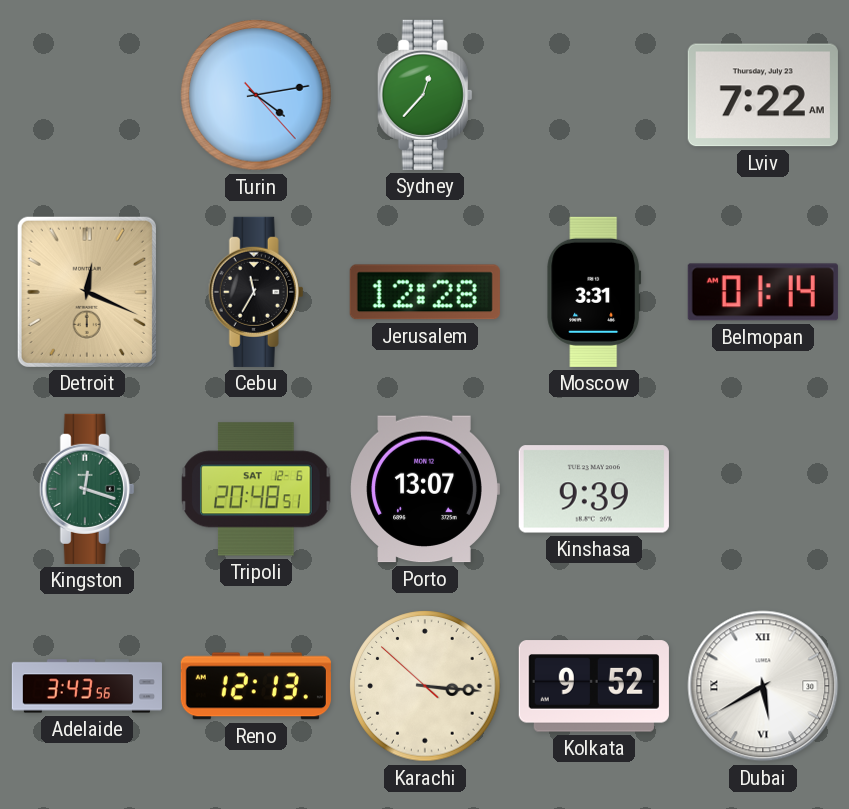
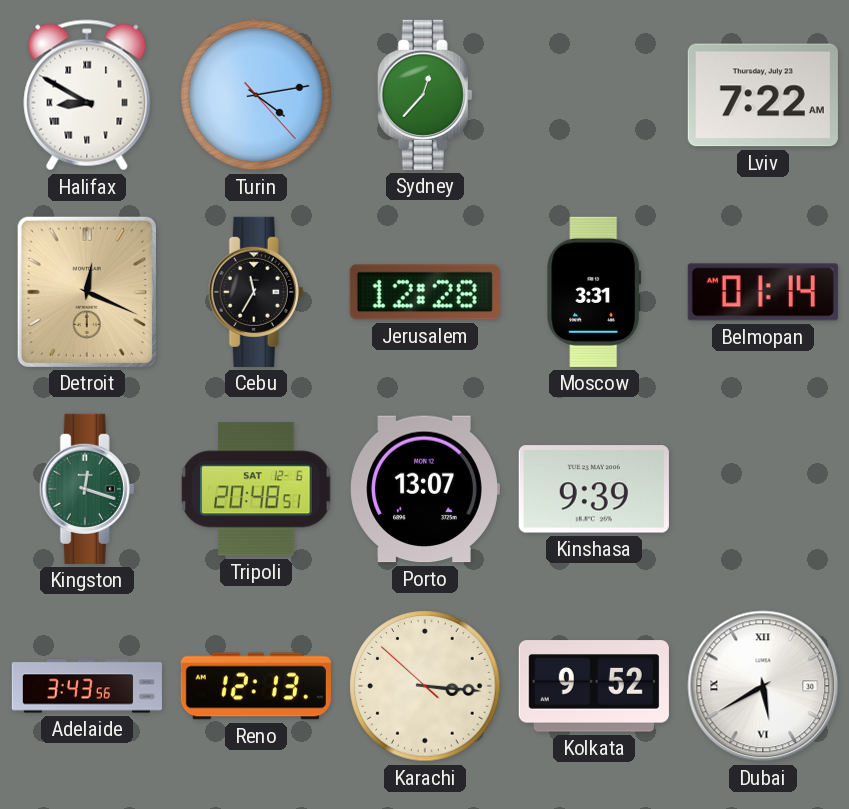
Halifax: none -> 8:50
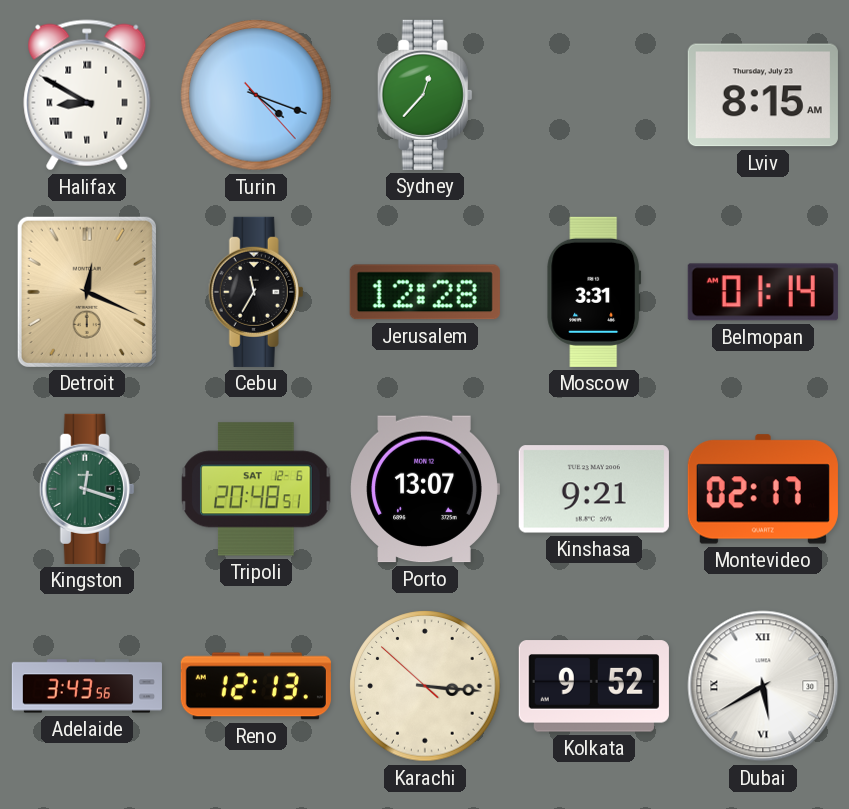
Turin: 4:13 -> 4:18
Lviv: 7:22 -> 8:15
Kinshasa: 9:39 -> 9:21
Montevideo: none -> 02:17
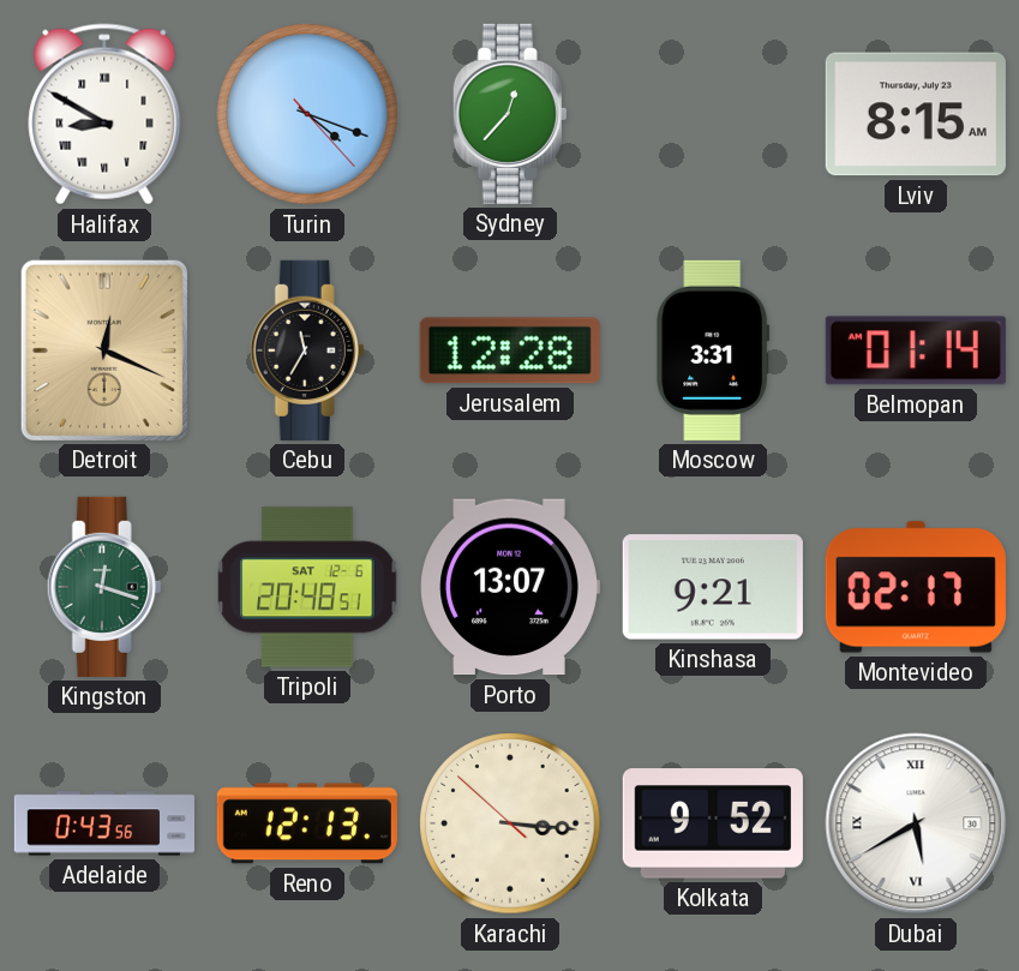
Adelaide: 3:43 -> 0:43
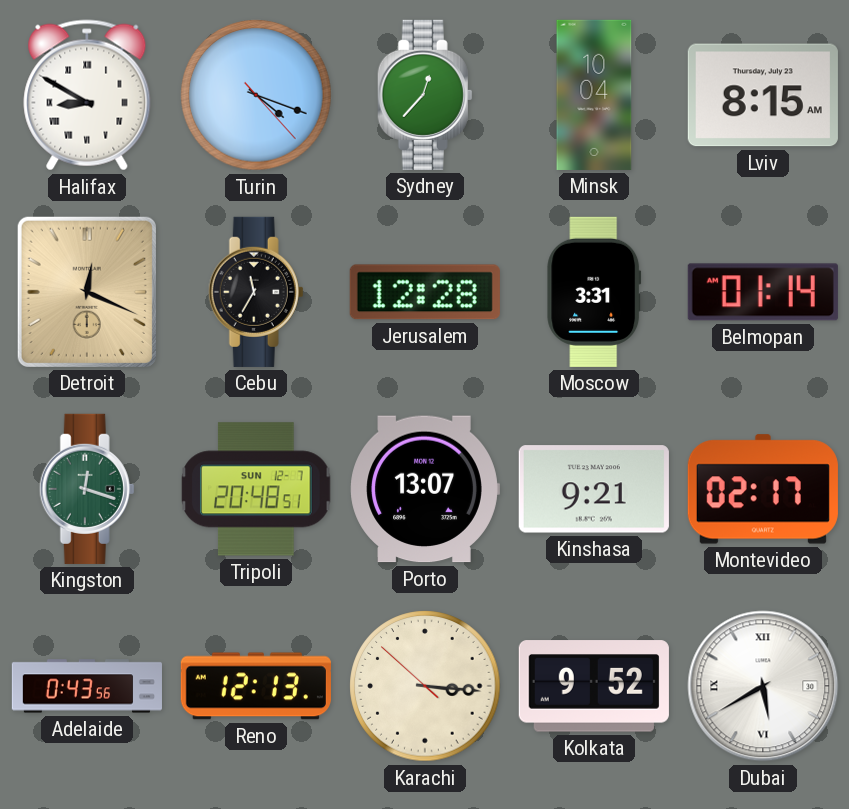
Minsk: none -> 10:04
Tripoli date: SAT 12-6 -> SUN 12-7
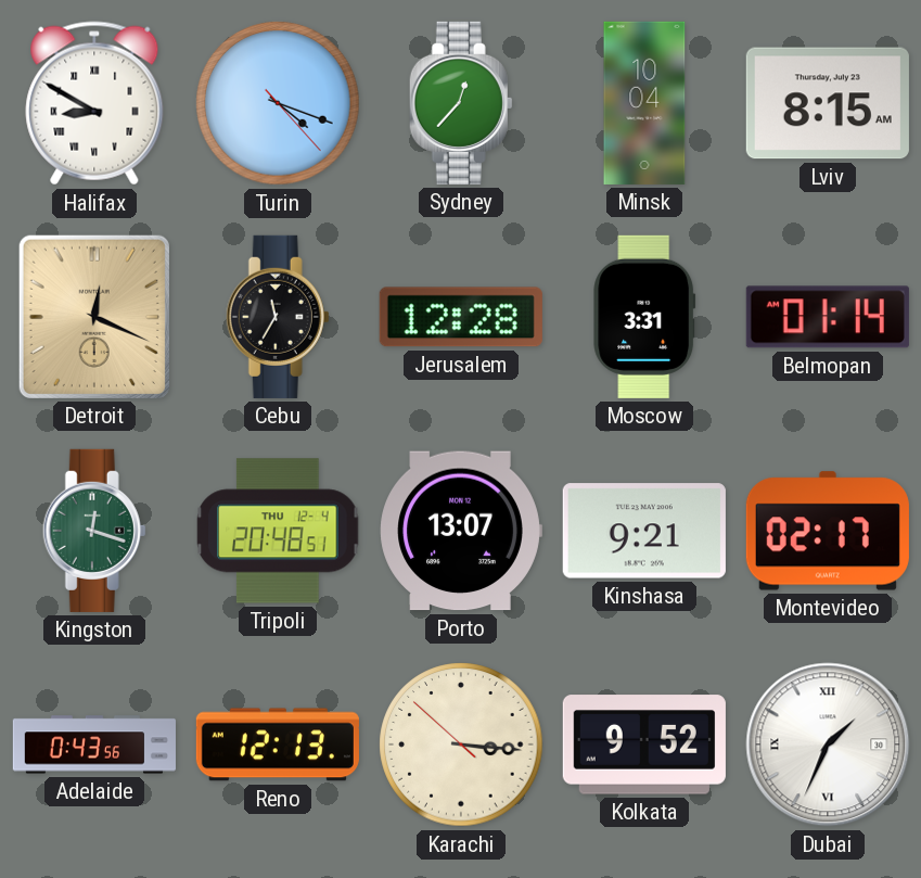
Tripoli date: SUN 12-7 -> THU 12-4
Dubai: 5:40 -> 1:34
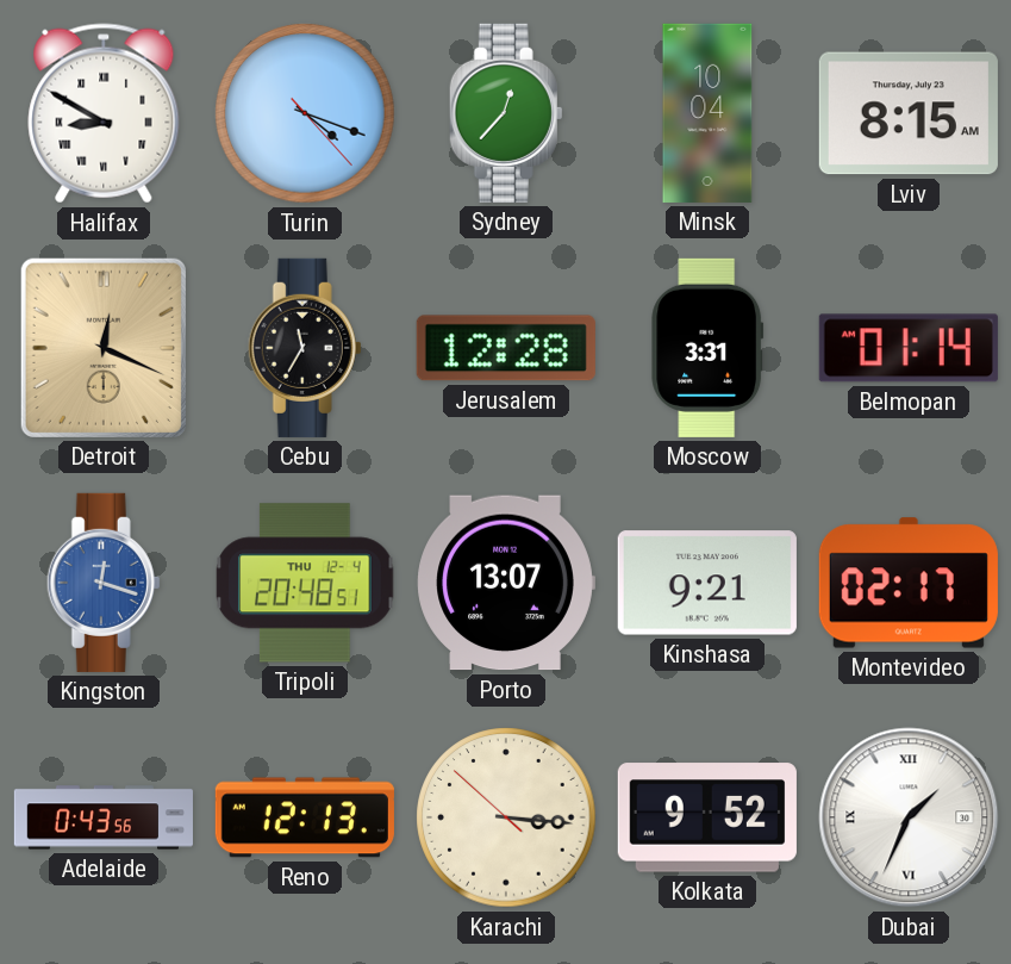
Kingston dial: green -> blue
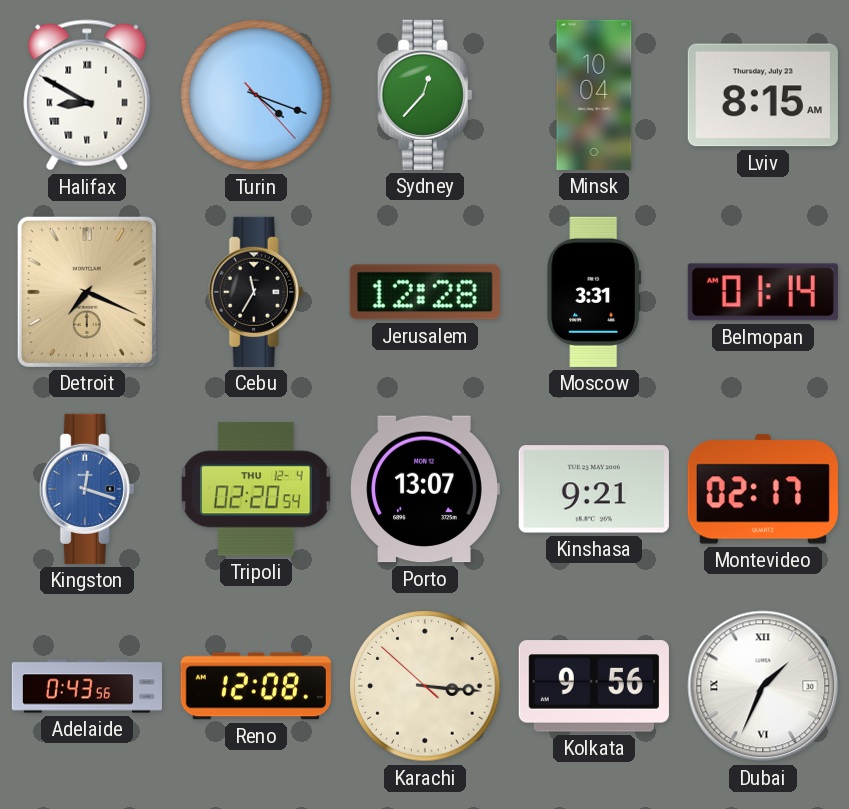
Detroit: 12:19 -> 7:19
Tripoli: 20:48 -> 02:20
Reno: 12:13 -> 12:08
Kolkata: 9:52 -> 9:56
